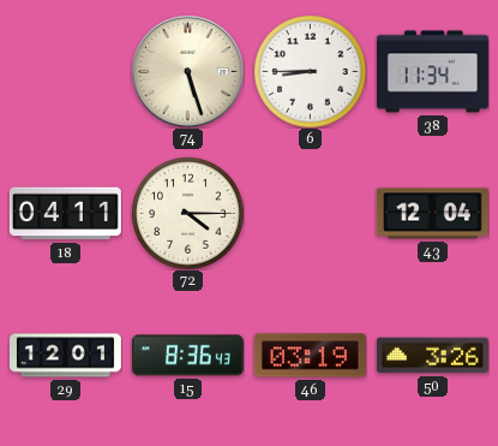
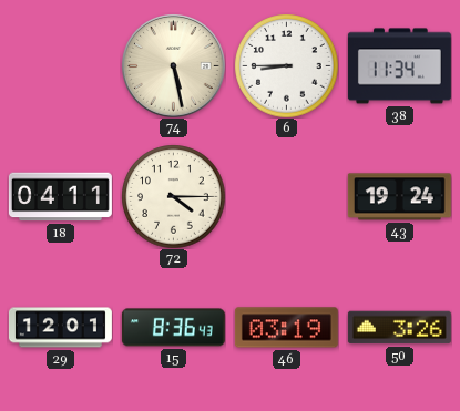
74: 5:27 -> 5:28
43: 12:04 -> 19:24
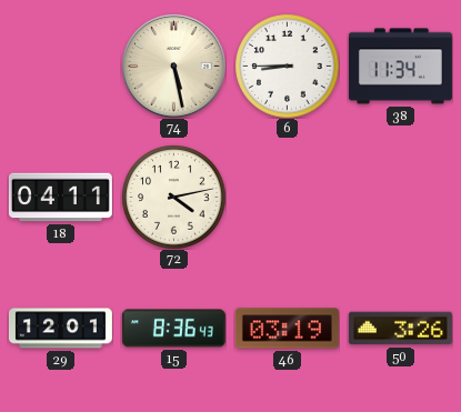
72: 4:15 -> 4:13
43: 19:24 -> none
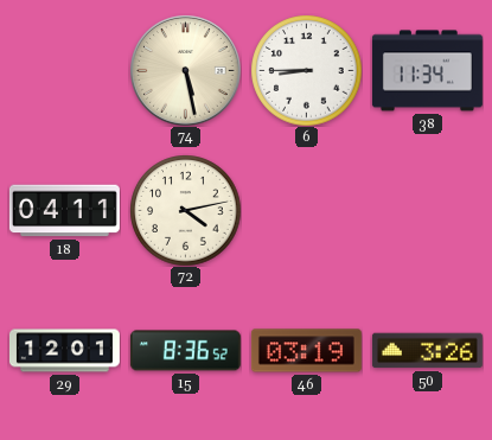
15: 8:36:43 -> 8:36:52
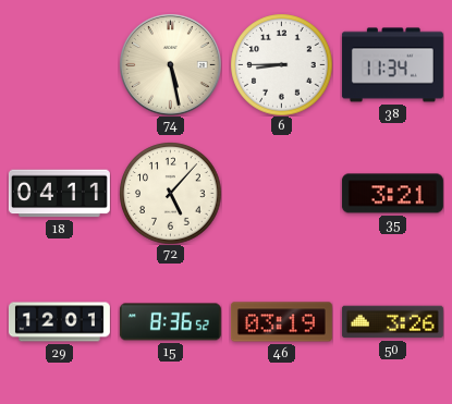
72: 4:13 -> 5:07
35: none -> 3:21
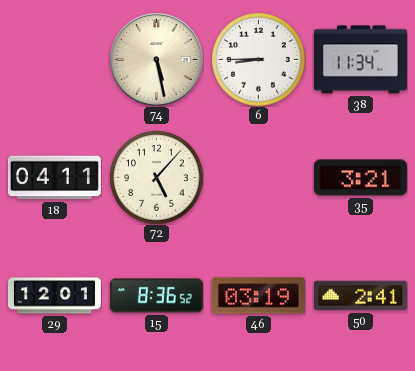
50: 3:26 -> 2:41
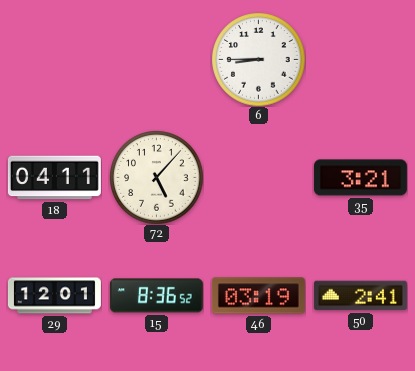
74: 5:28 -> none
38: 11:34 -> none
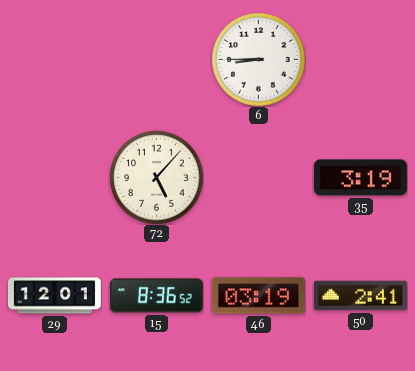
18: 04:11 -> none
35: 3:21 -> 3:19
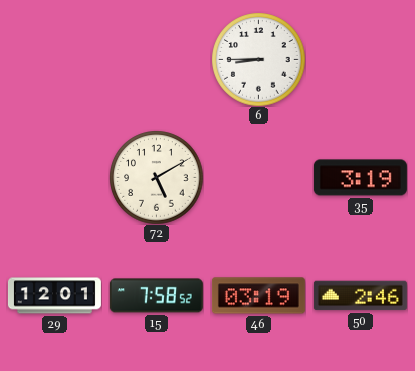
72: 5:07 -> 5:10
15: 8:36 -> 7:58
50: 2:41 -> 2:46
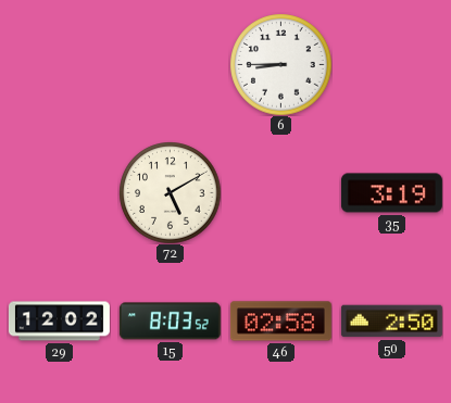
29: 12:01 -> 12:02
15: 7:58 -> 8:03
46: 03:19 -> 02:58
50: 2:46 -> 2:50
